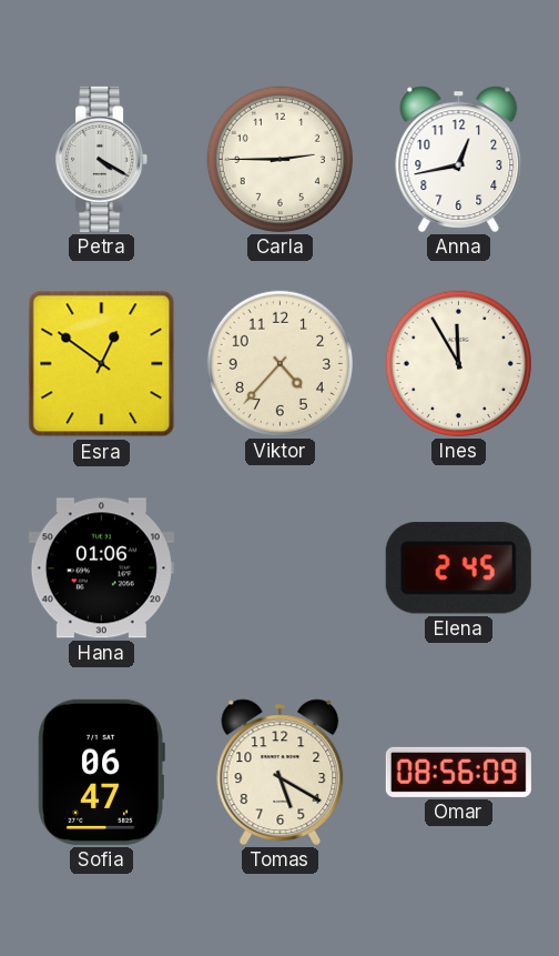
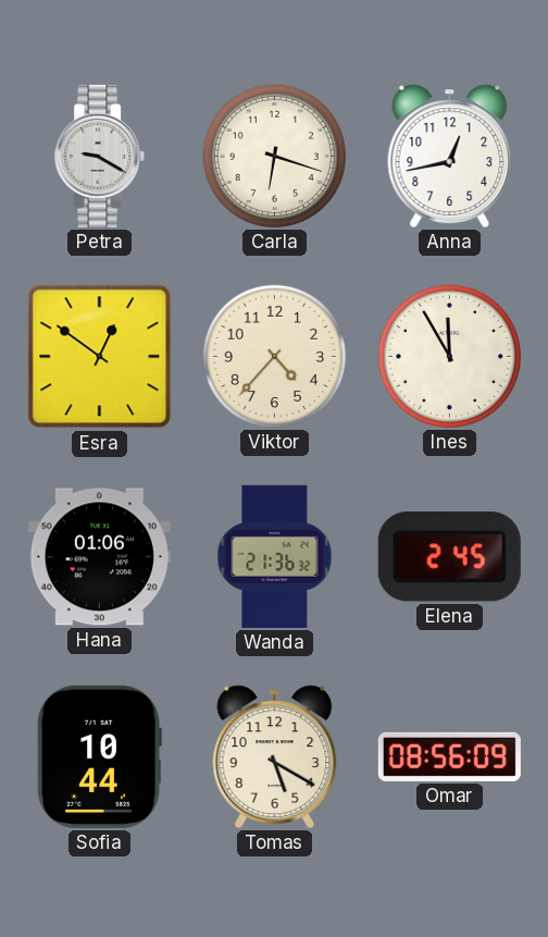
Petra: 4:20 -> 9:20
Carla: 2:45 -> 6:18
Wanda: none -> 21:36
Sofia: 06:47 -> 10:44
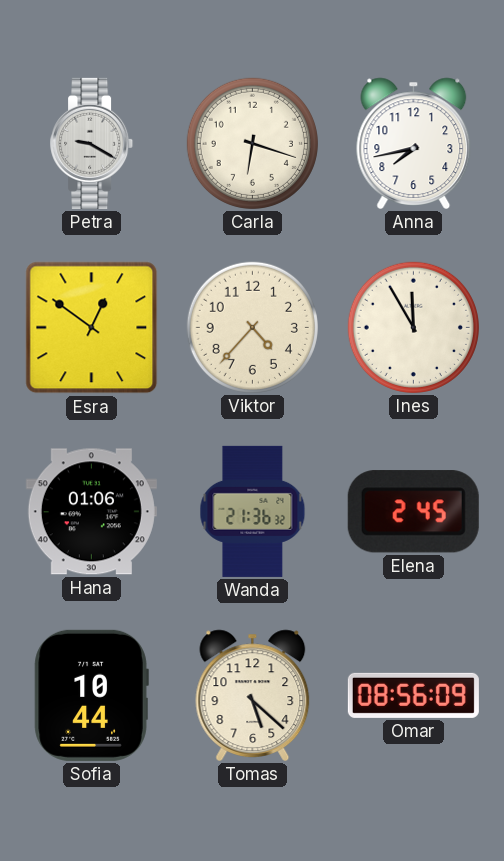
Anna: 12:43 -> 7:43
Tomas: 5:20 -> 5:22
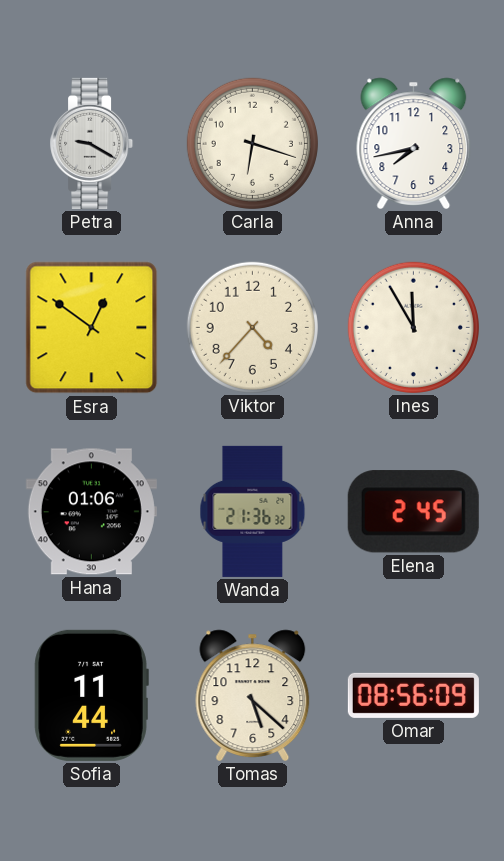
Sofia: 10:44 -> 11:44
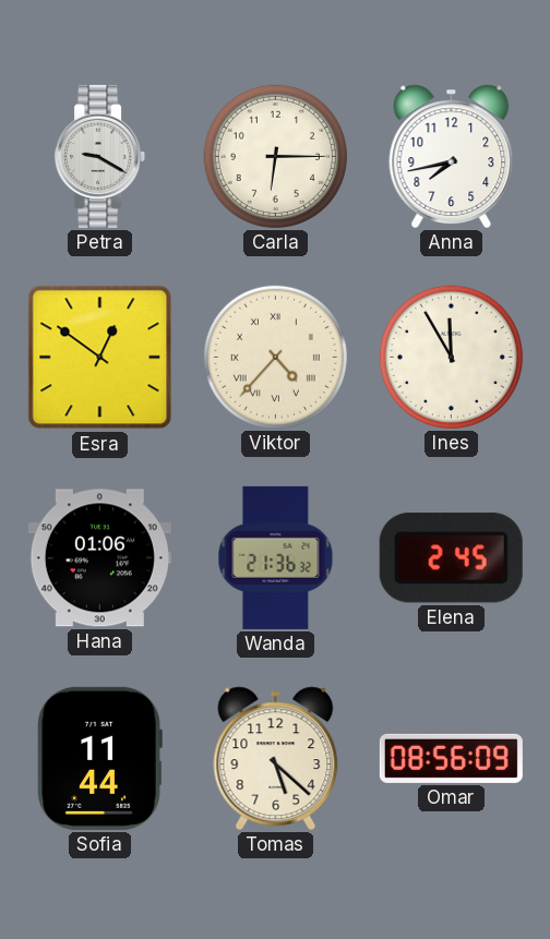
Carla: 6:18 -> 6:15
Viktor numerals: Arabic -> Roman
